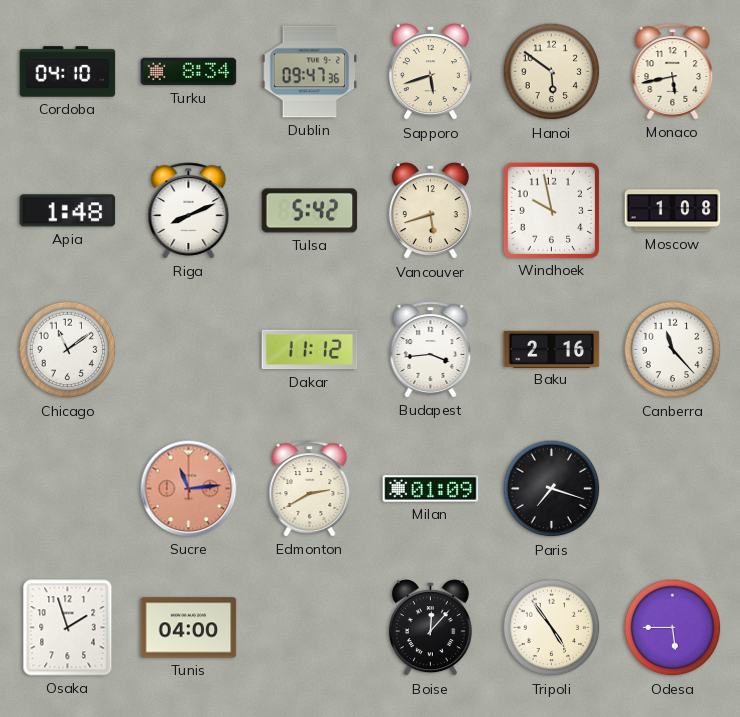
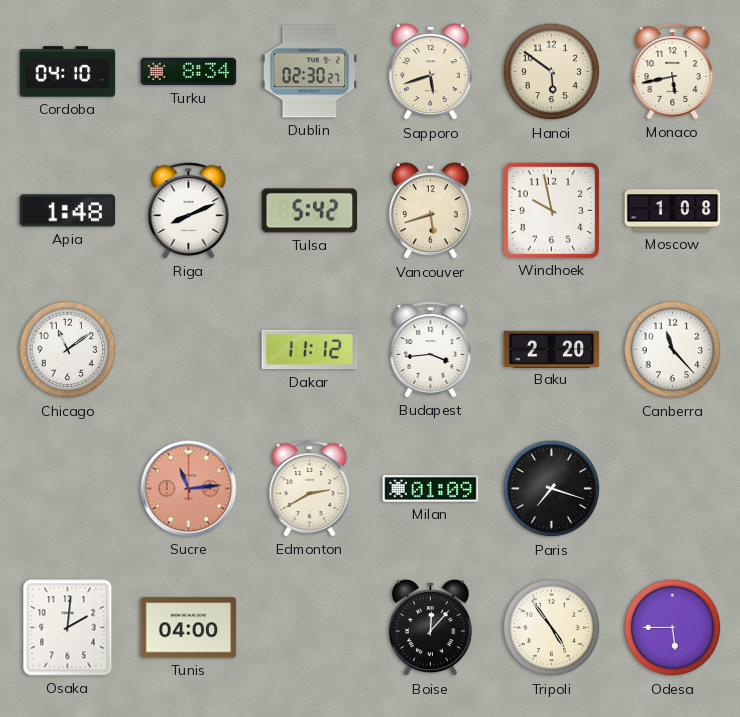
Dublin: 09:47 -> 02:30
Baku: 2:16 -> 2:20
Osaka: 1:57 -> 2:01
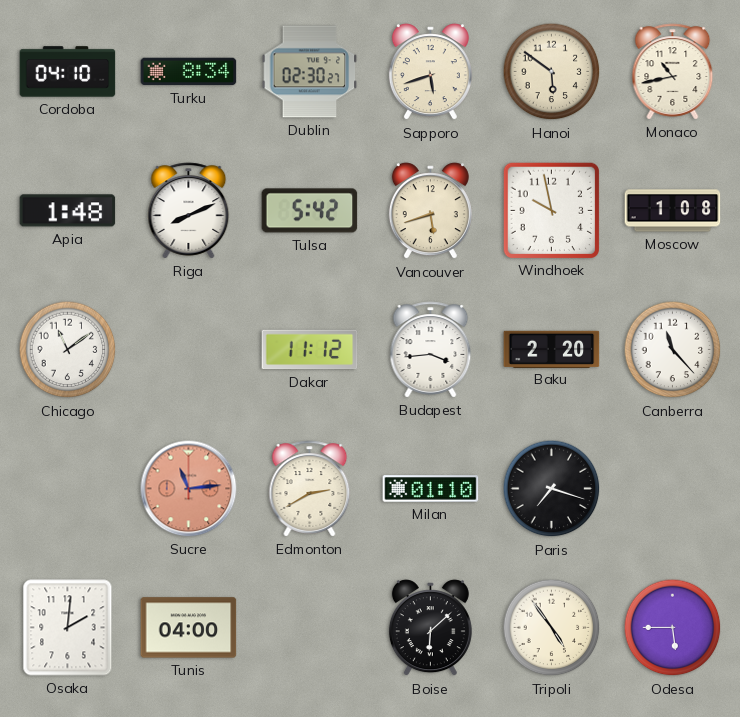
Monaco: 5:43 -> 10:43
Milan: 01:09 -> 01:10
Boise: 12:07 -> 6:08
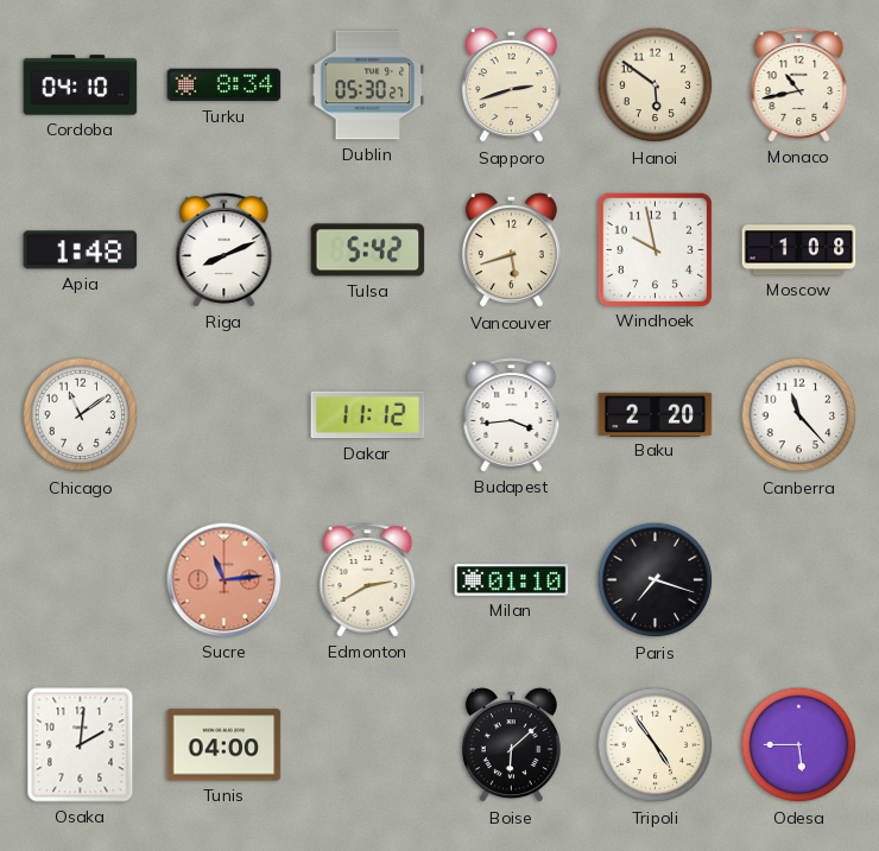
Dublin: 02:30 -> 05:30
Sapporo: 5:42 -> 2:42
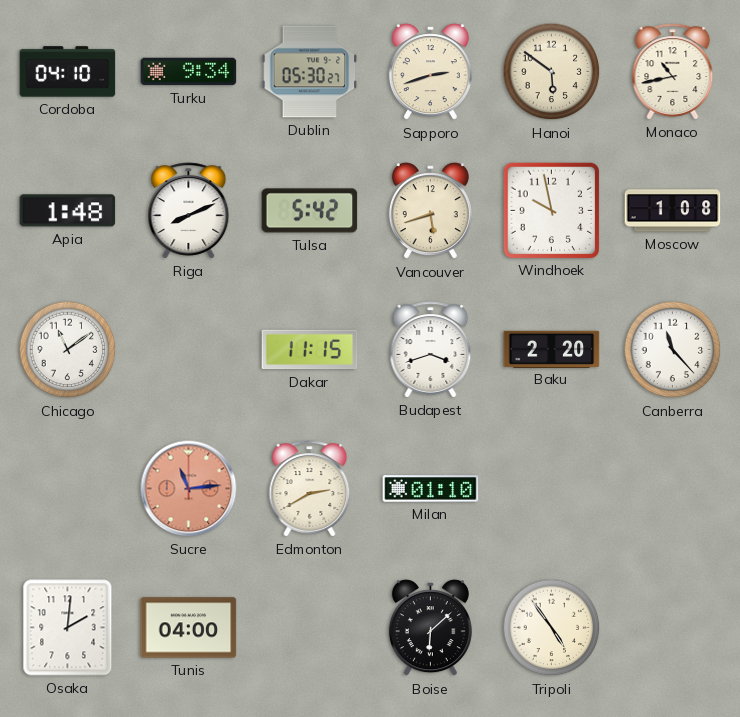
Turku: 8:34 -> 9:34
Dakar: 11:12 -> 11:15
Budapest: 3:44 -> 3:42
Paris: 7:18 -> none
Odesa: 5:45 -> none
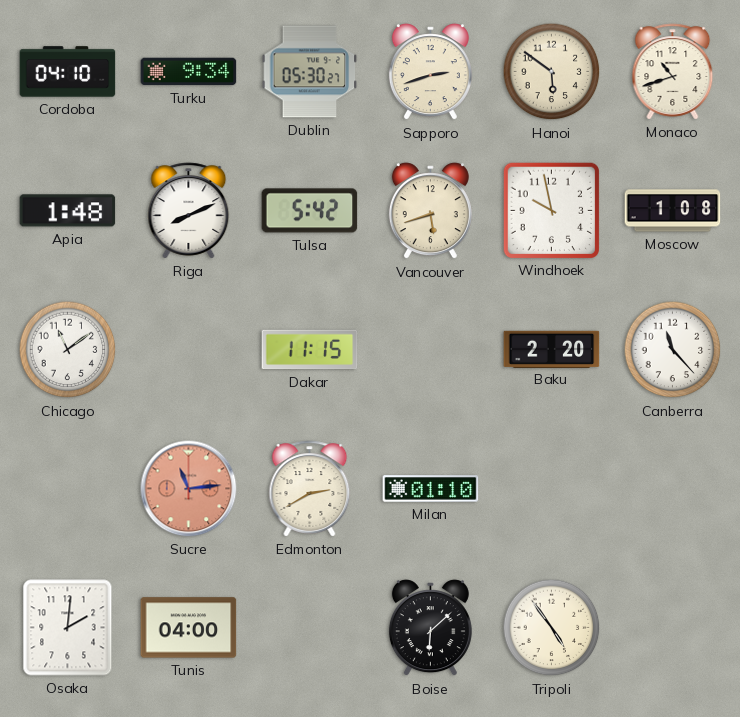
Monaco: 10:43 -> 10:42
Budapest: 3:42 -> none
